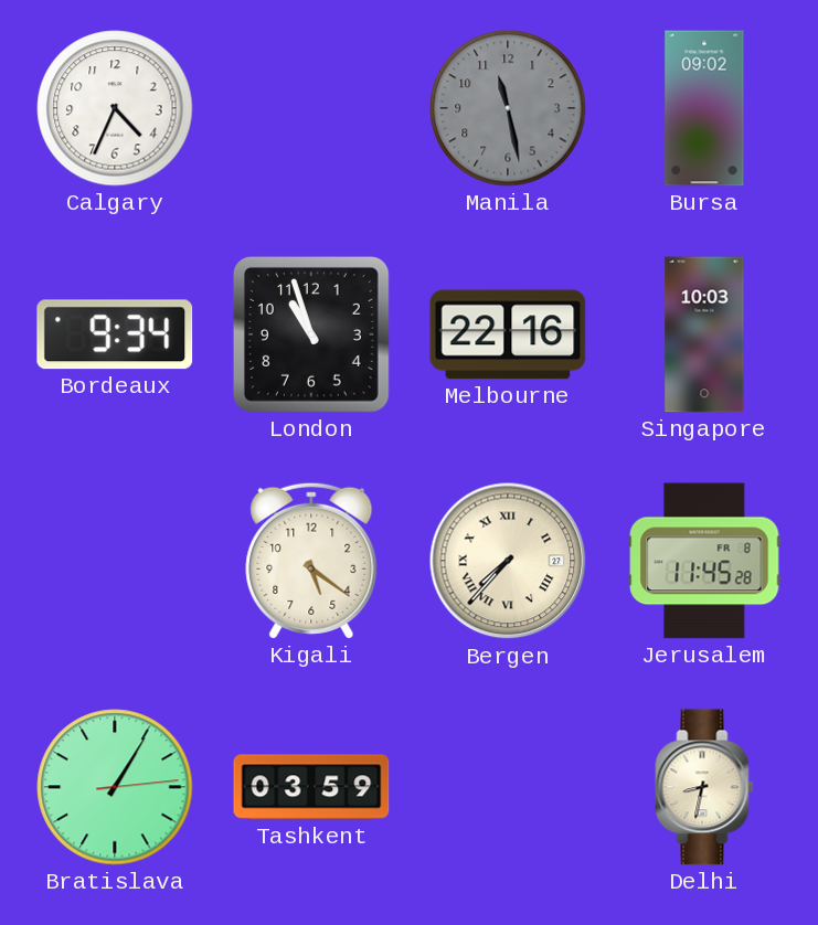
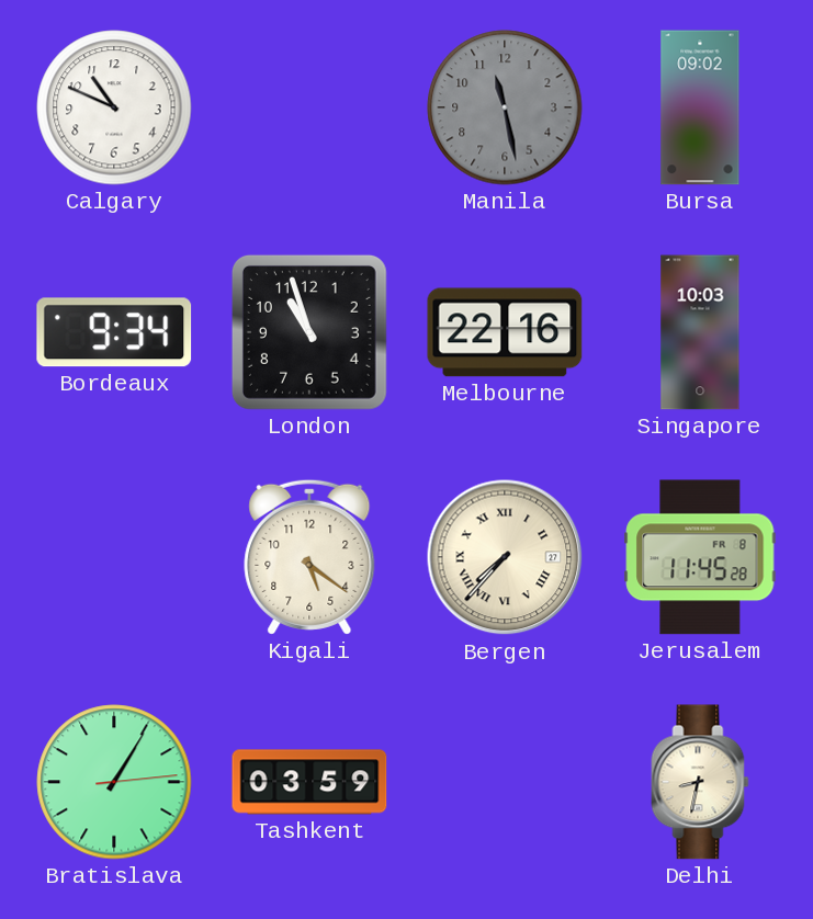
Calgary: 4:34 -> 10:49
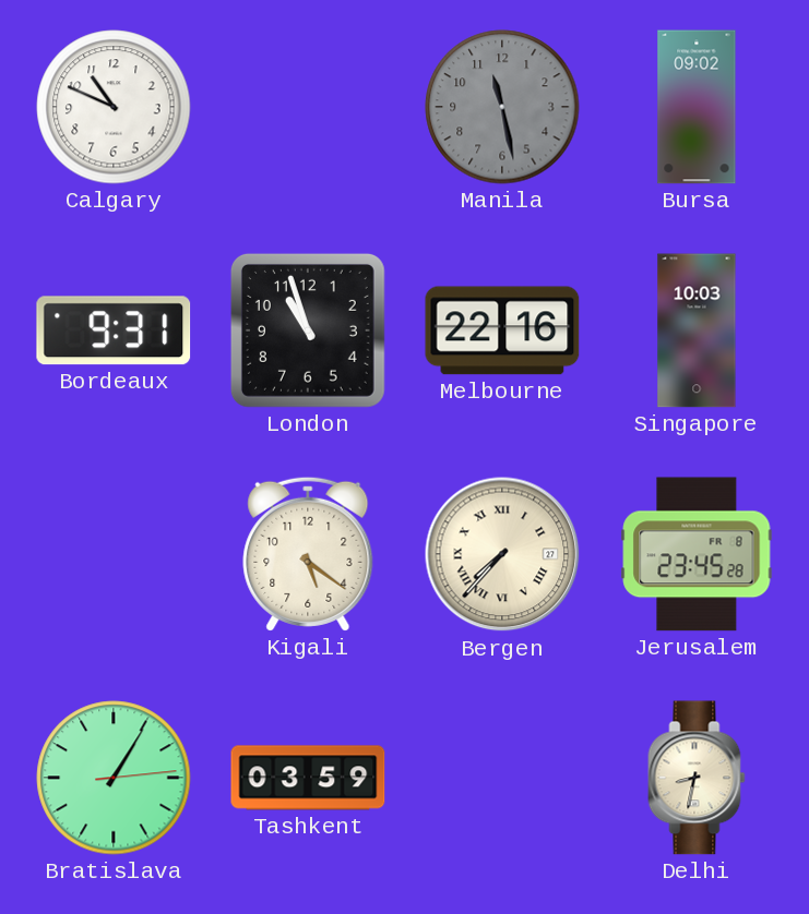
Bordeaux: 9:34 -> 9:31
Jerusalem: 11:45 -> 23:45
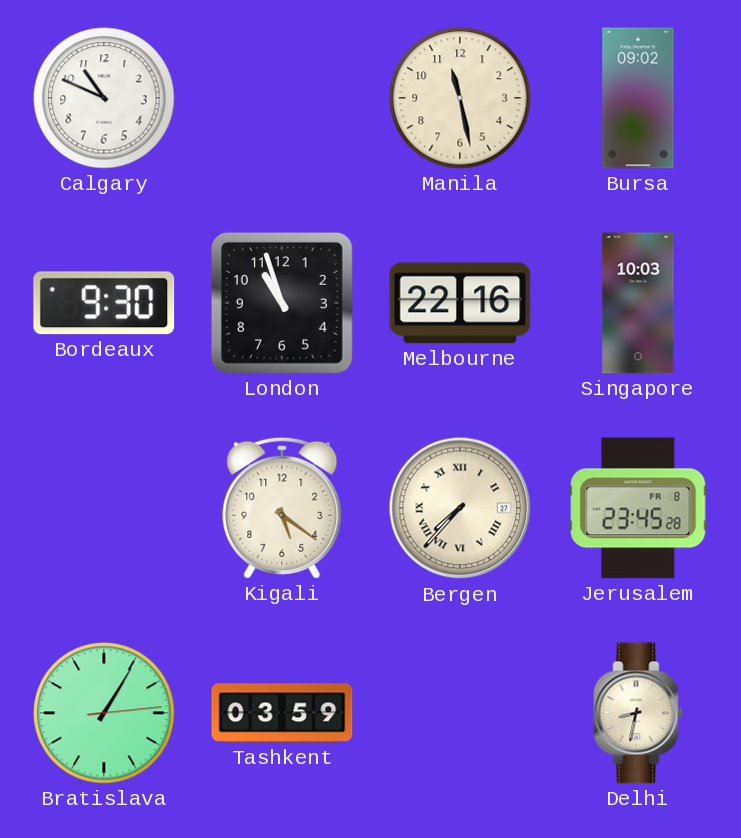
Manila dial: grey -> cream
Bordeaux: 9:31 -> 9:30
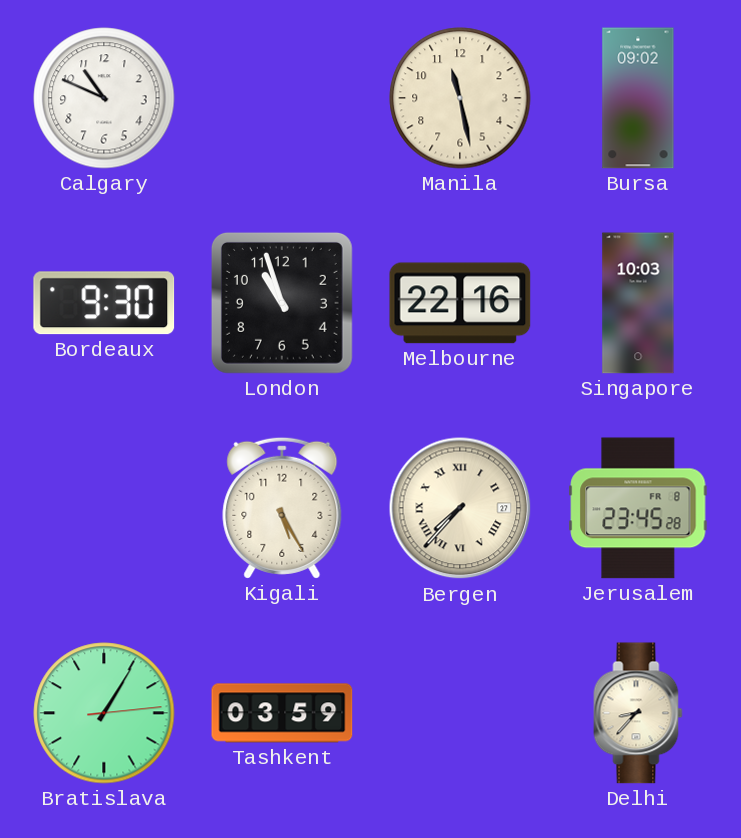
Kigali: 5:21 -> 5:25
Delhi: 8:32 -> 8:37
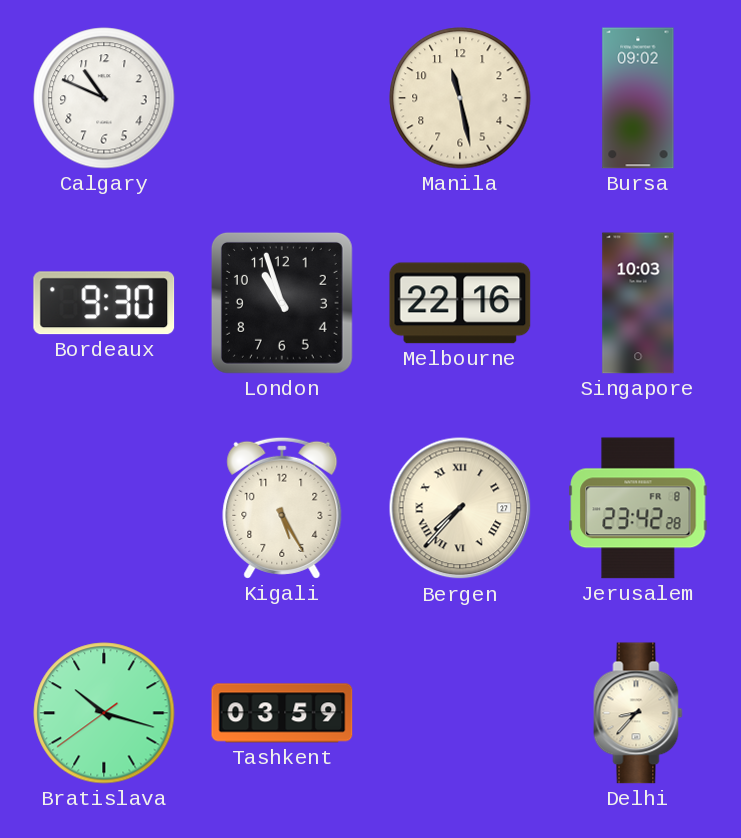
Jerusalem: 23:45 -> 23:42
Bratislava: 1:05 -> 10:17
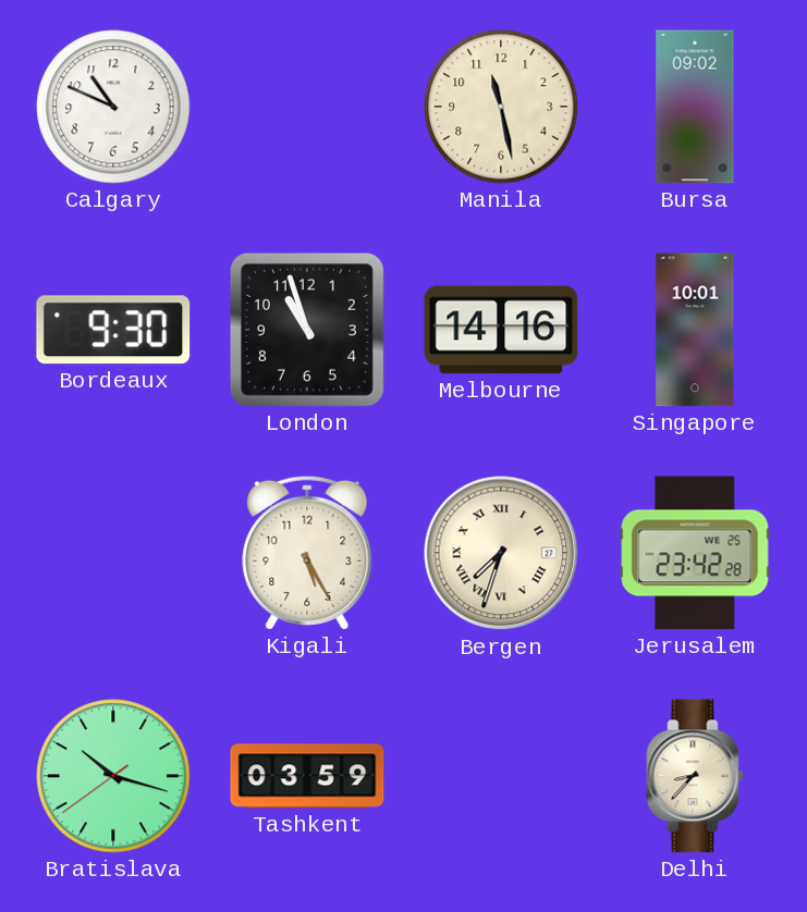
Melbourne: 22:16 -> 14:16
Singapore: 10:03 -> 10:01
Bergen: 7:37 -> 7:33
Jerusalem date: FR 8 -> WE 25
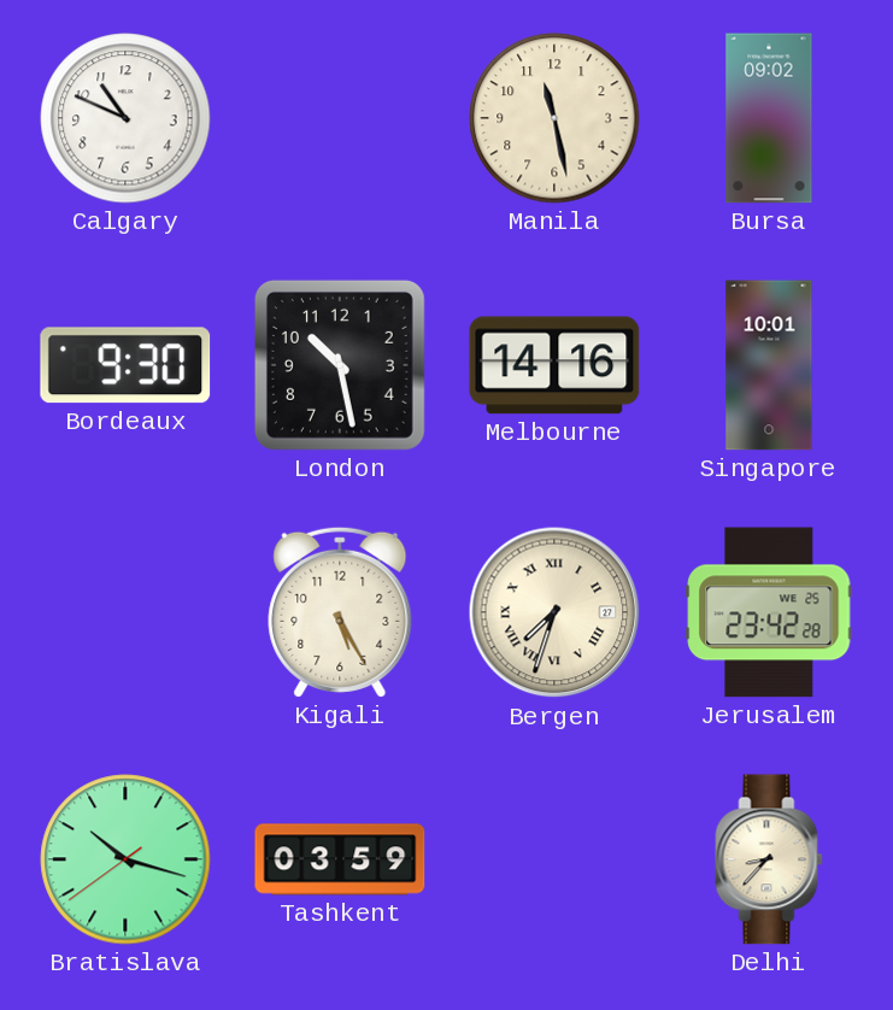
London: 10:57 -> 10:28
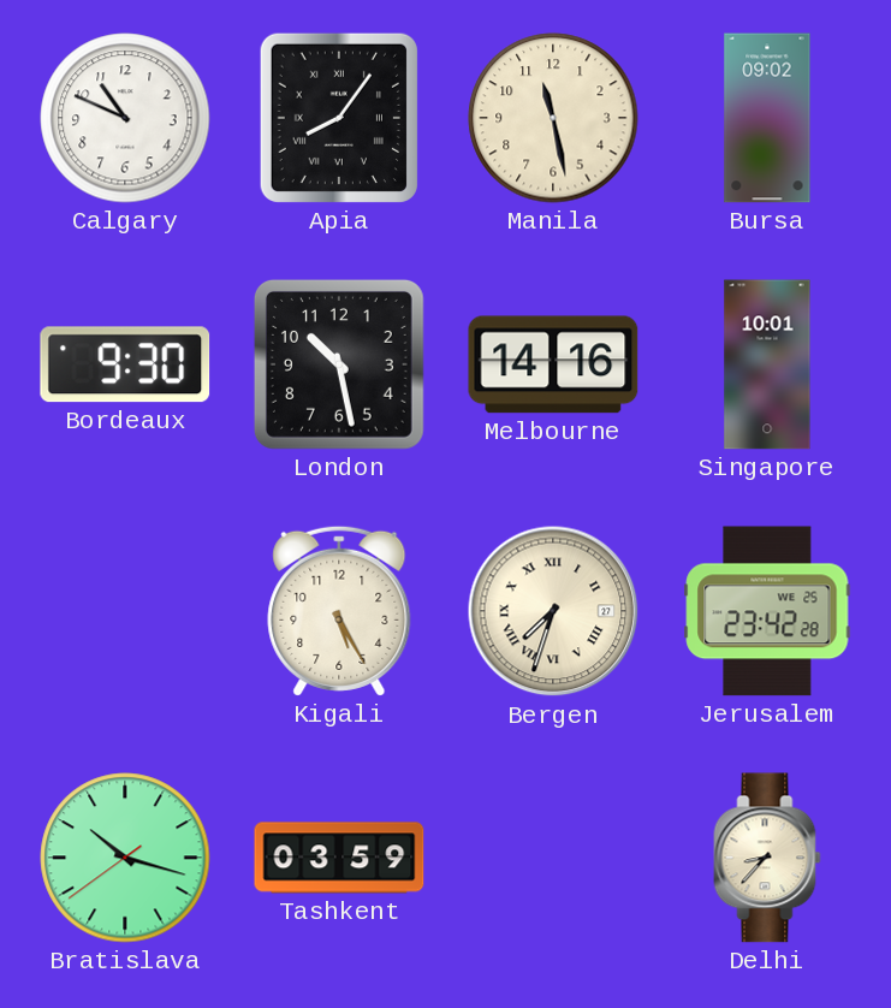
Apia: none -> 8:06
